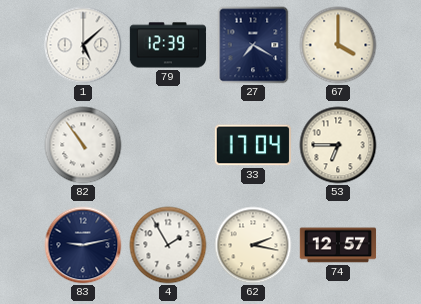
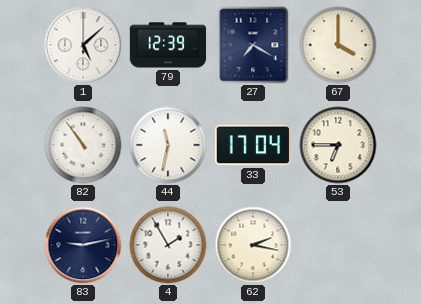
44: none -> 11:32
74: 12:57 -> none
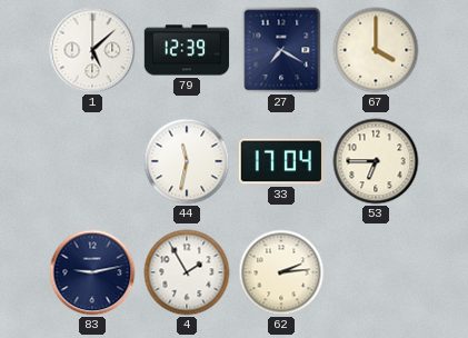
82: 10:54 -> none
62: 2:17 -> 2:14
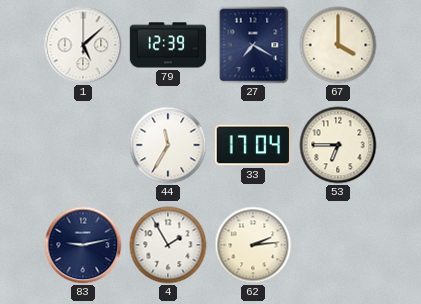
44: 11:32 -> 11:35
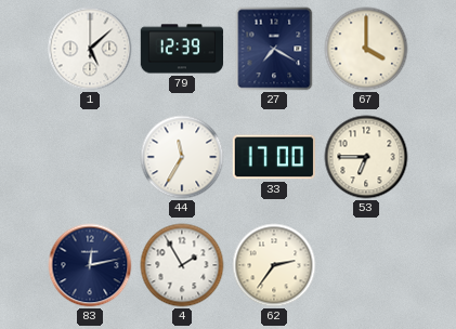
33: 17:04 -> 17:00
83: 9:13 -> 12:13
62: 2:14 -> 2:36
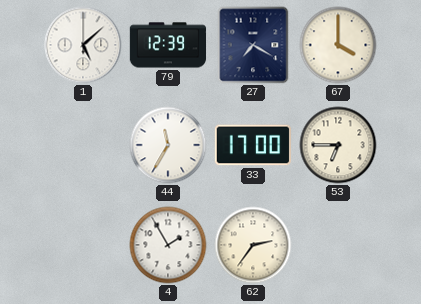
83: 12:13 -> none
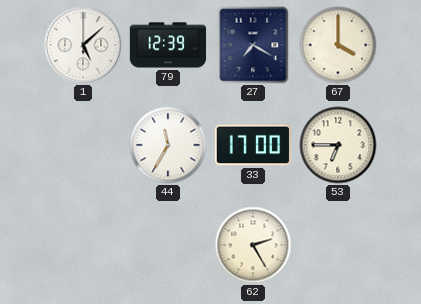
4: 1:55 -> none
62: 2:36 -> 2:25
